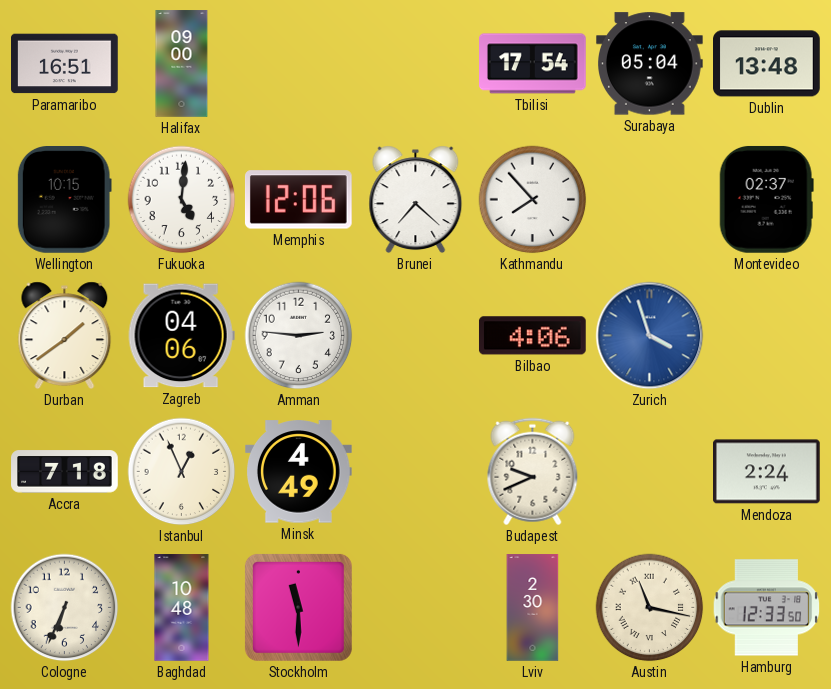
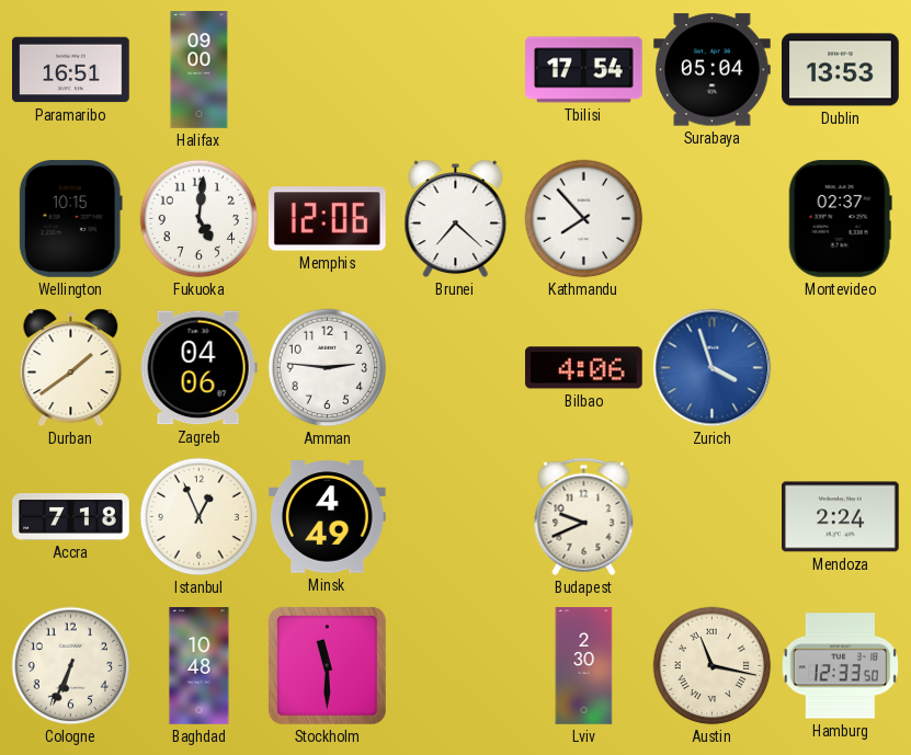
Dublin: 13:48 -> 13:53
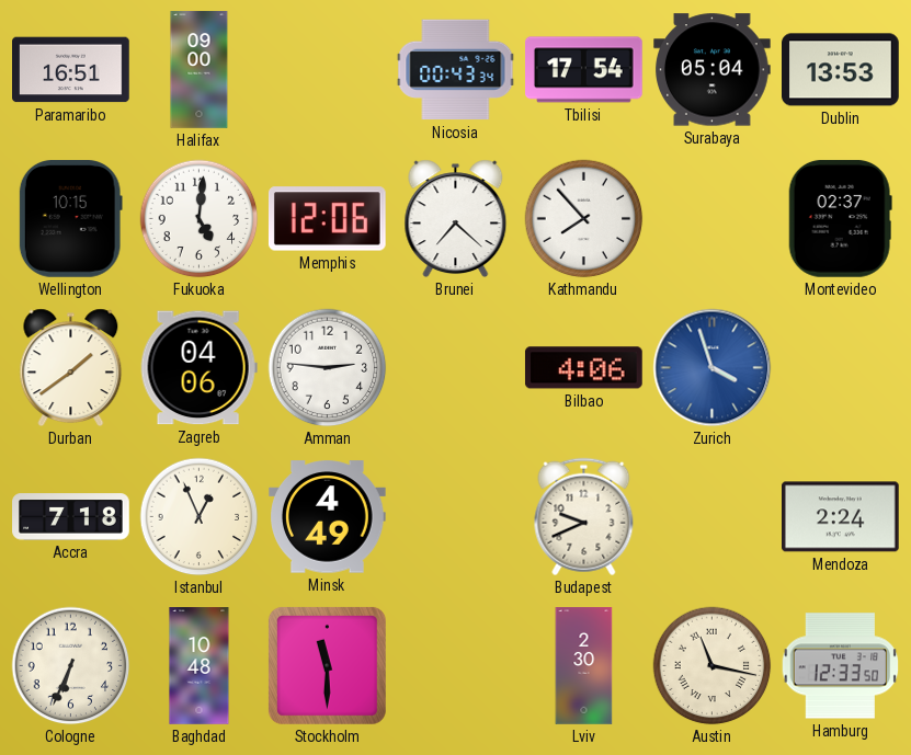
Nicosia: none -> 00:43
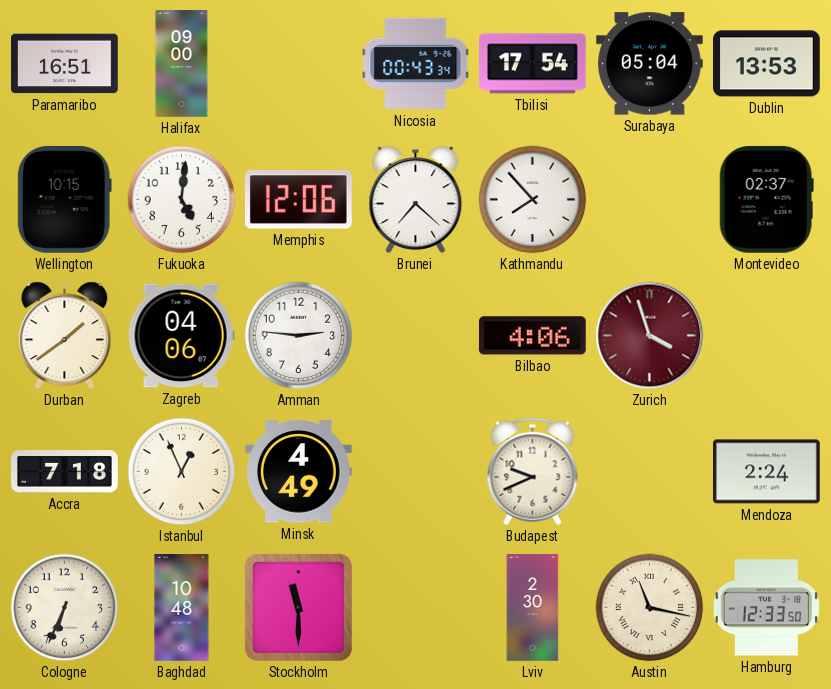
Zurich dial: blue -> burgundy
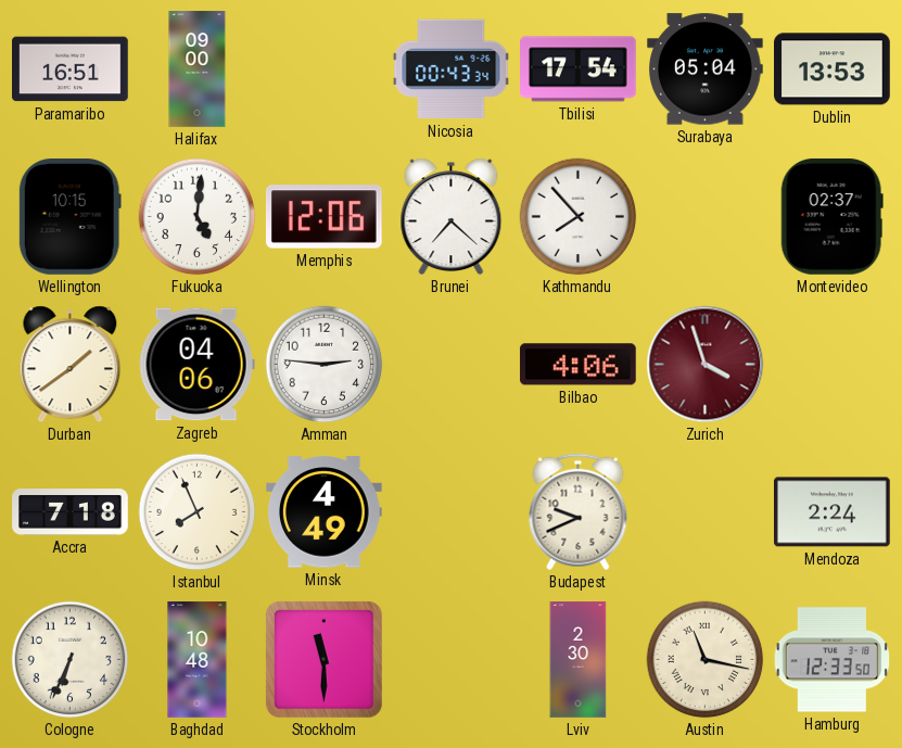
Istanbul: 12:56 -> 7:56
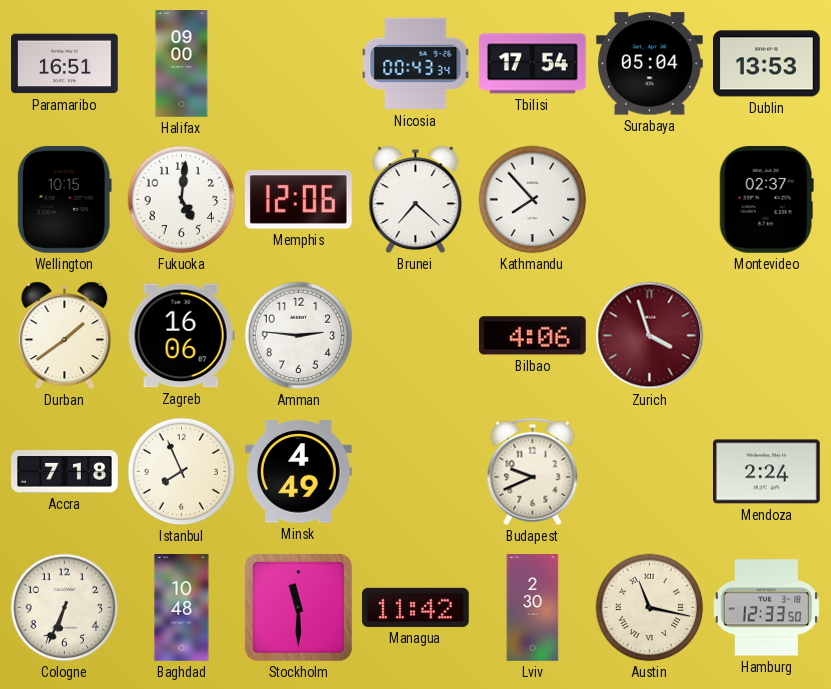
Zagreb: 04:06 -> 16:06
Managua: none -> 11:42
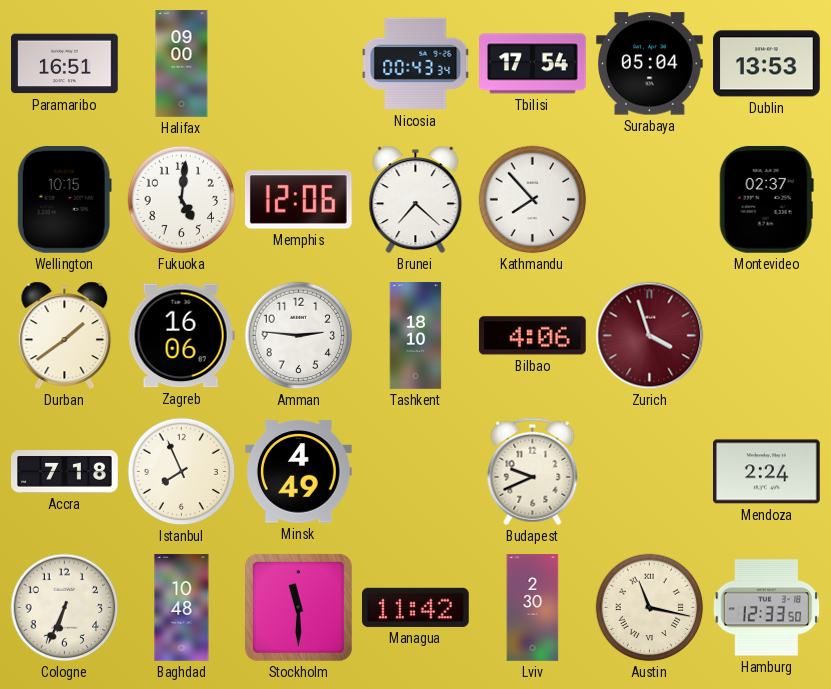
Tashkent: none -> 18:10
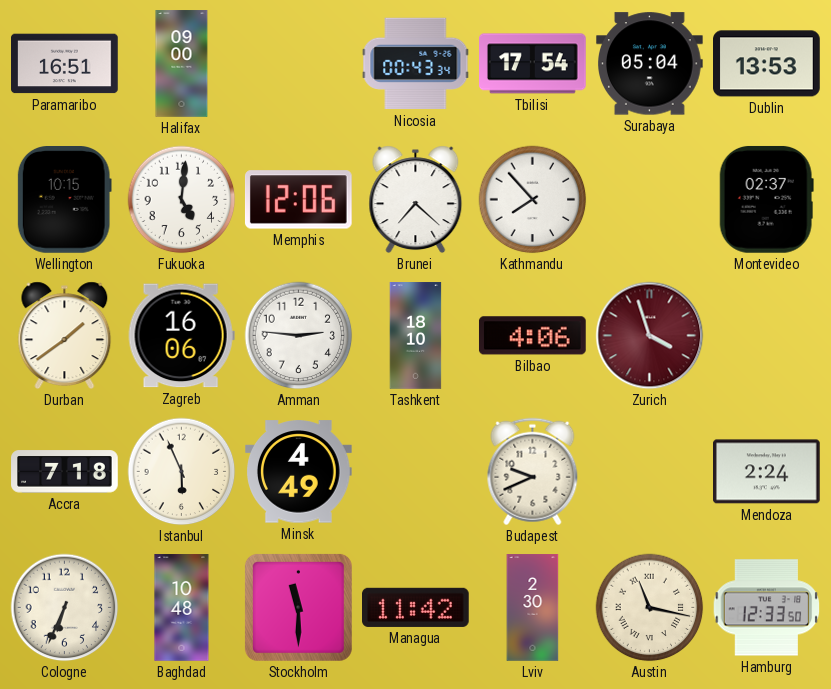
Istanbul: 7:56 -> 5:56
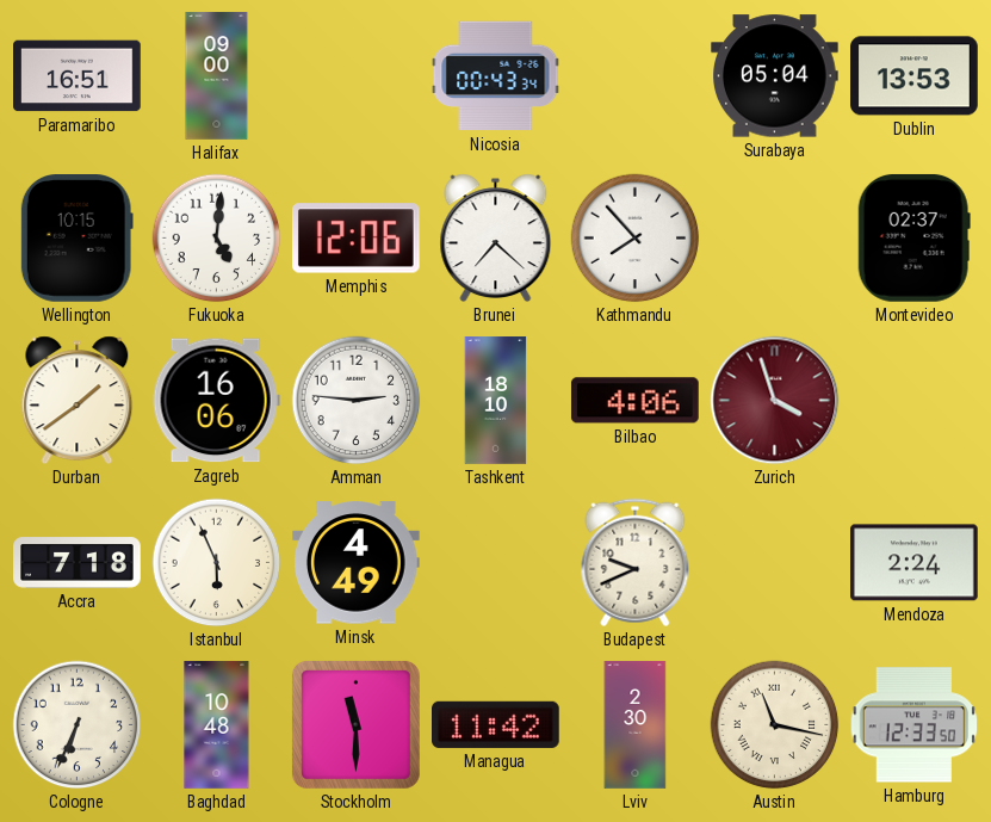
Tbilisi: 17:54 -> none
